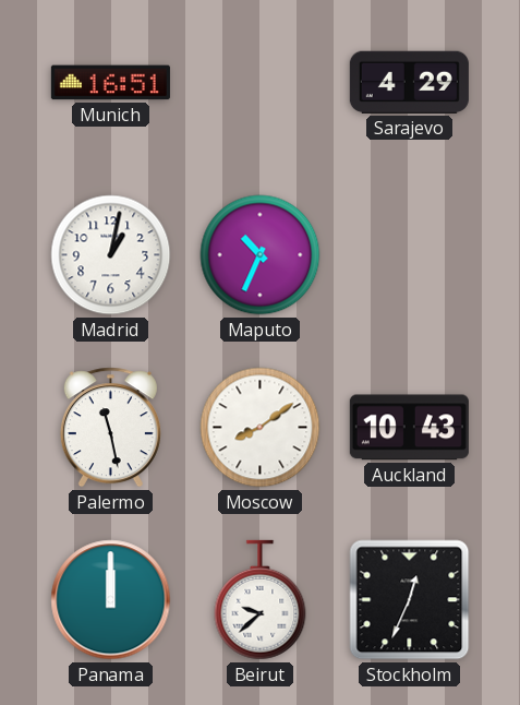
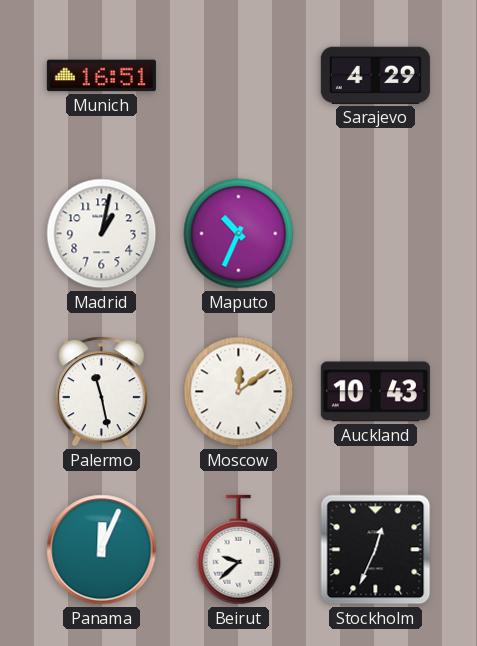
Moscow: 8:09 -> 12:09
Panama: 12:00 -> 12:04
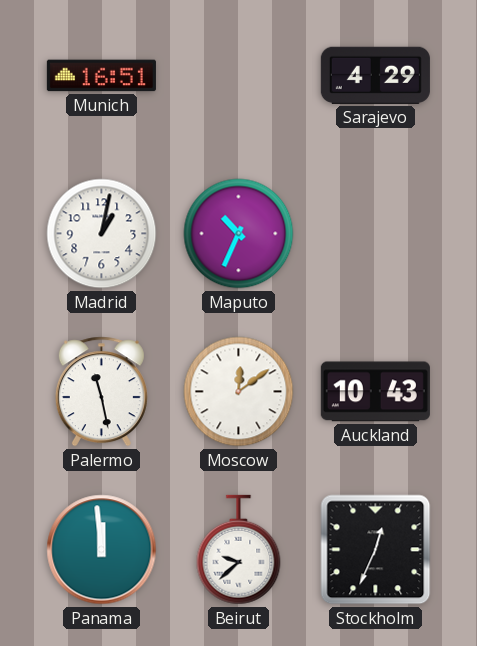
Panama: 12:04 -> 11:59
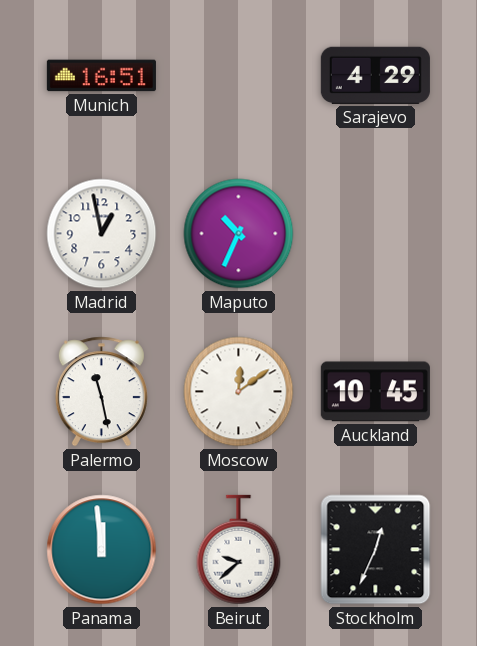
Madrid: 1:02 -> 12:58
Auckland: 10:43 -> 10:45
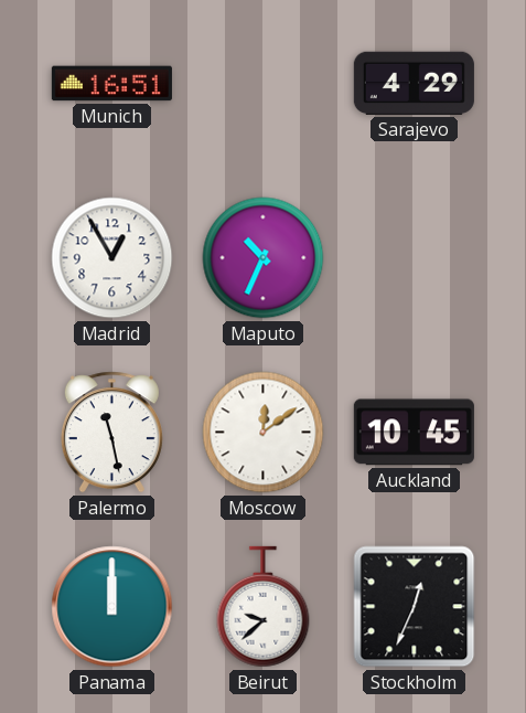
Madrid: 12:58 -> 12:55
Panama: 11:59 -> 12:00
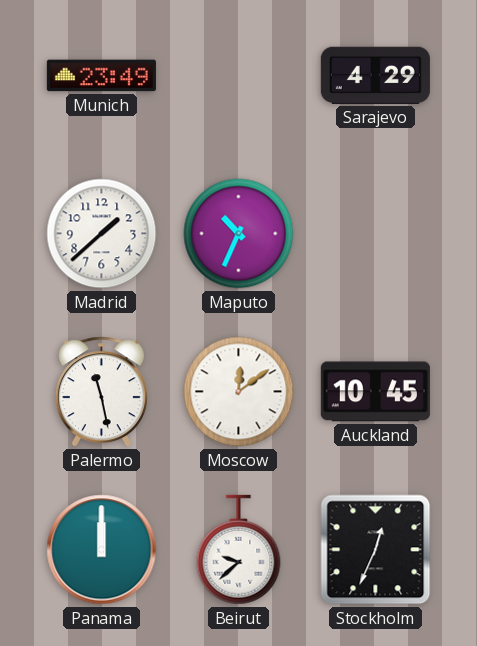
Munich: 16:51 -> 23:49
Madrid: 12:55 -> 1:38
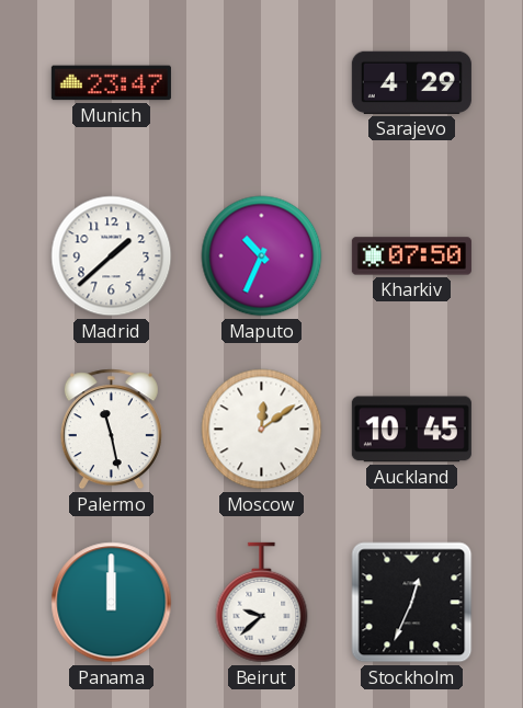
Munich: 23:49 -> 23:47
Kharkiv: none -> 07:50
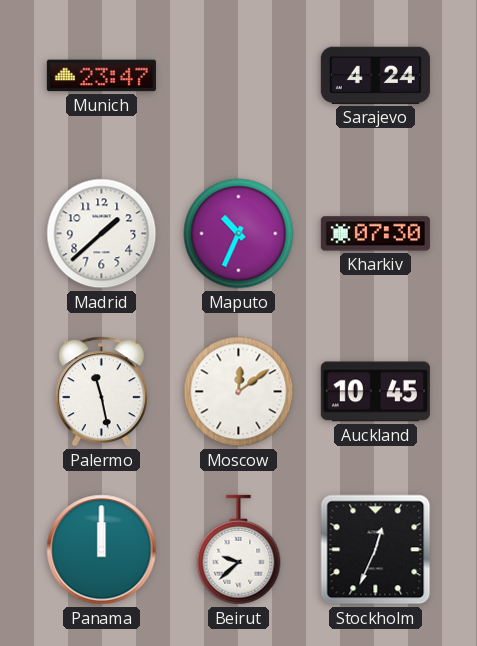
Sarajevo: 4:29 -> 4:24
Kharkiv: 07:50 -> 07:30
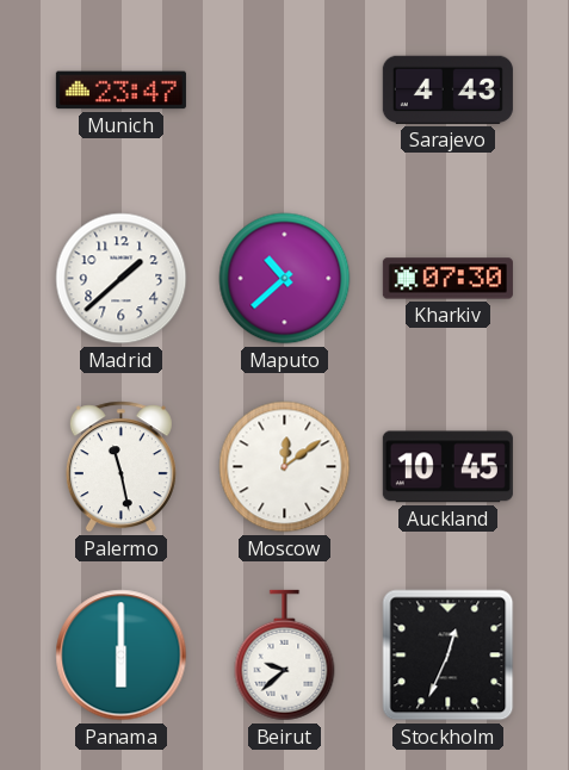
Sarajevo: 4:24 -> 4:43
Maputo: 10:34 -> 10:38
Panama: 12:00 -> 6:00
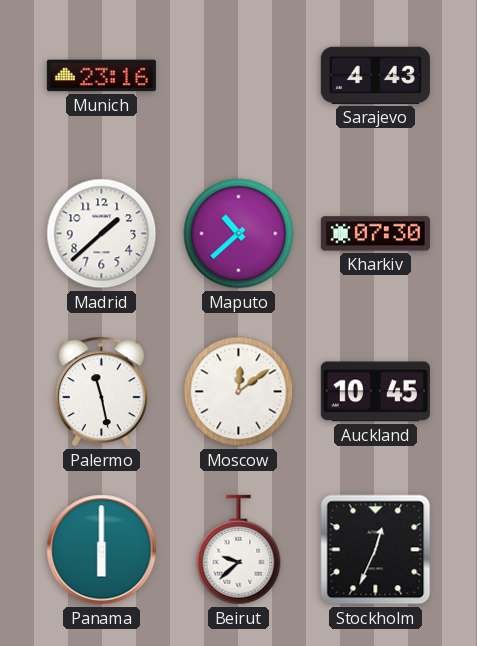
Munich: 23:47 -> 23:16
